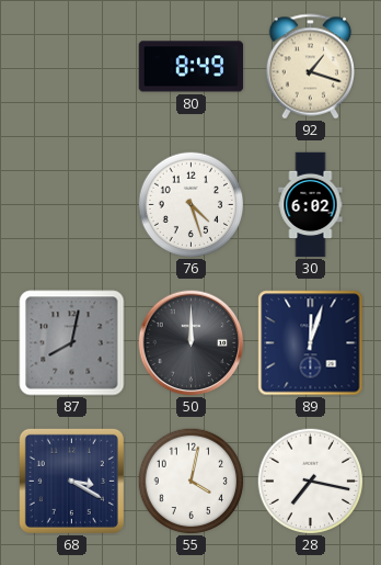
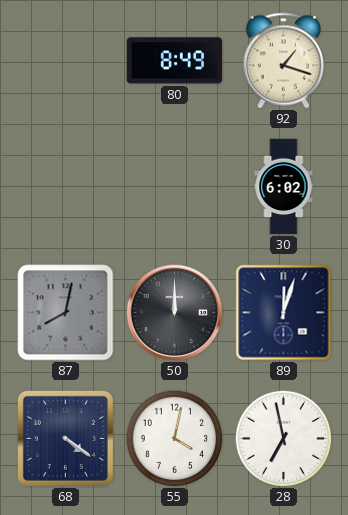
76: 4:27 -> none
68: 3:20 -> 4:21
28: 7:17 -> 6:58
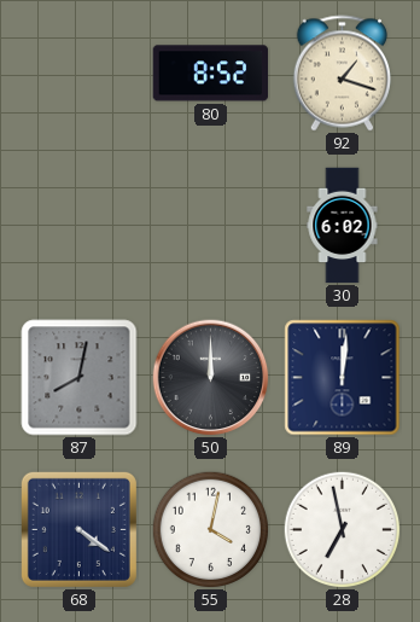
80: 8:49 -> 8:52
89: 12:03 -> 12:01
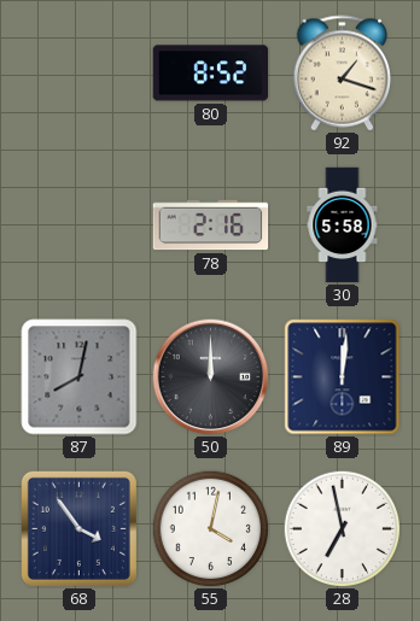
78: none -> 2:16
30: 6:02 -> 5:58
68: 4:21 -> 3:54
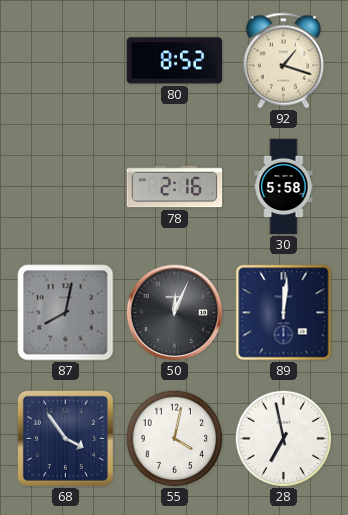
50: 12:00 -> 12:04
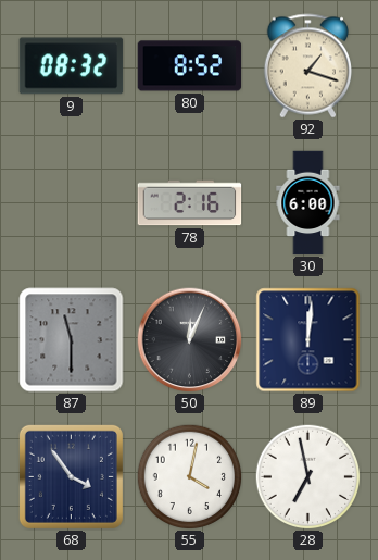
9: none -> 08:32
30: 5:58 -> 6:00
87: 8:02 -> 11:30
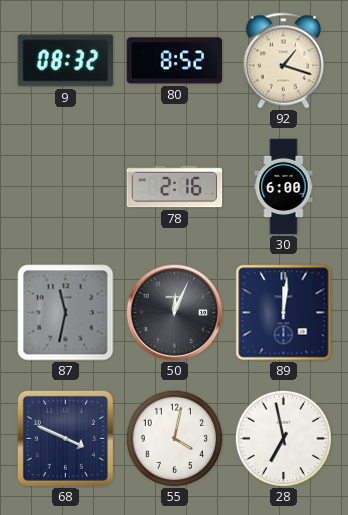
87: 11:30 -> 11:32
68: 3:54 -> 3:49
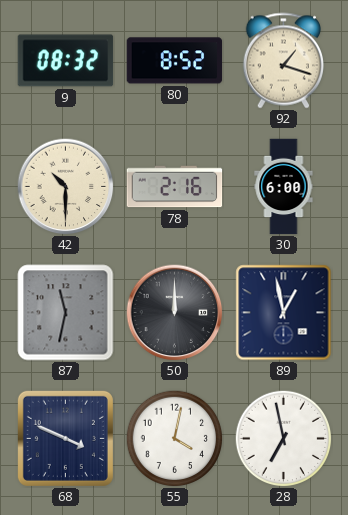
42: none -> 10:30
50: 12:04 -> 12:00
89: 12:01 -> 12:58
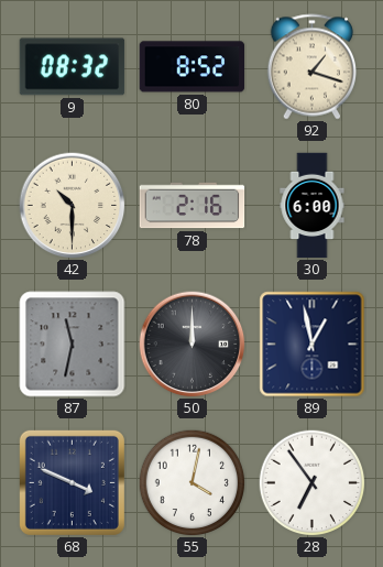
28: 6:58 -> 6:54
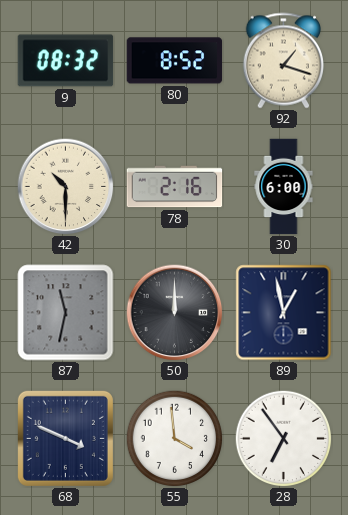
55: 4:02 -> 3:59
